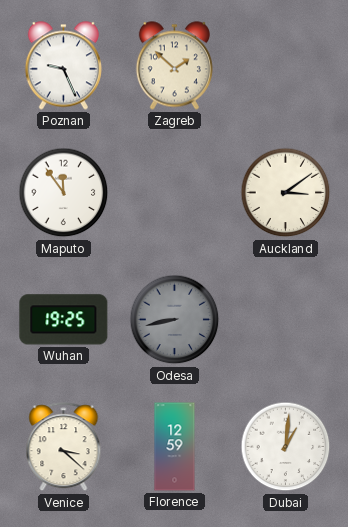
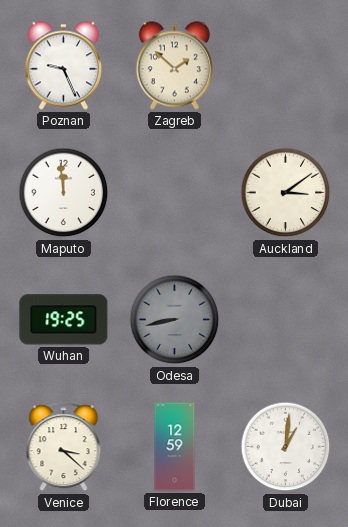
Maputo: 11:54 -> 11:59
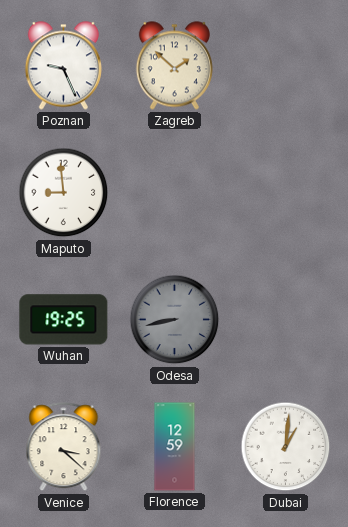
Maputo: 11:59 -> 8:59
Auckland: 3:09 -> none
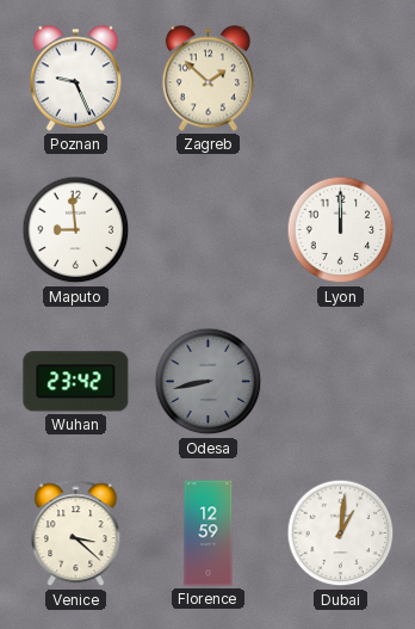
Lyon: none -> 12:00
Wuhan: 19:25 -> 23:42
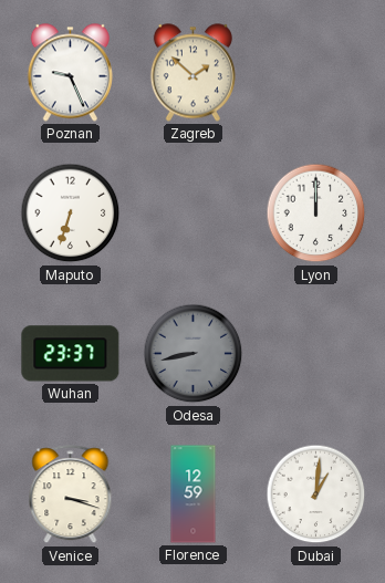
Maputo: 8:59 -> 6:33
Wuhan: 23:42 -> 23:37
Venice: 3:22 -> 3:18
